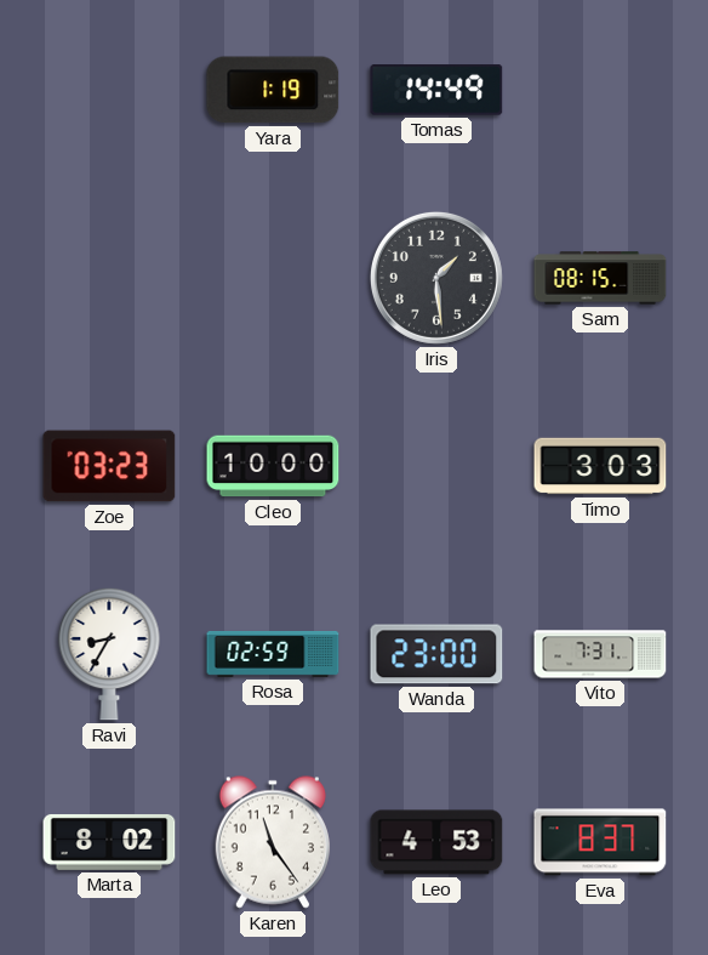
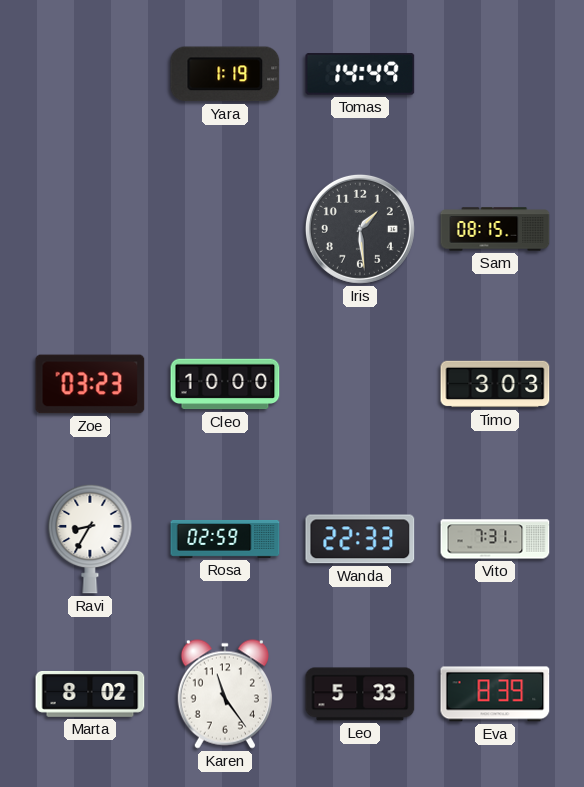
Wanda: 23:00 -> 22:33
Leo: 4:53 -> 5:33
Eva: 8:37 -> 8:39
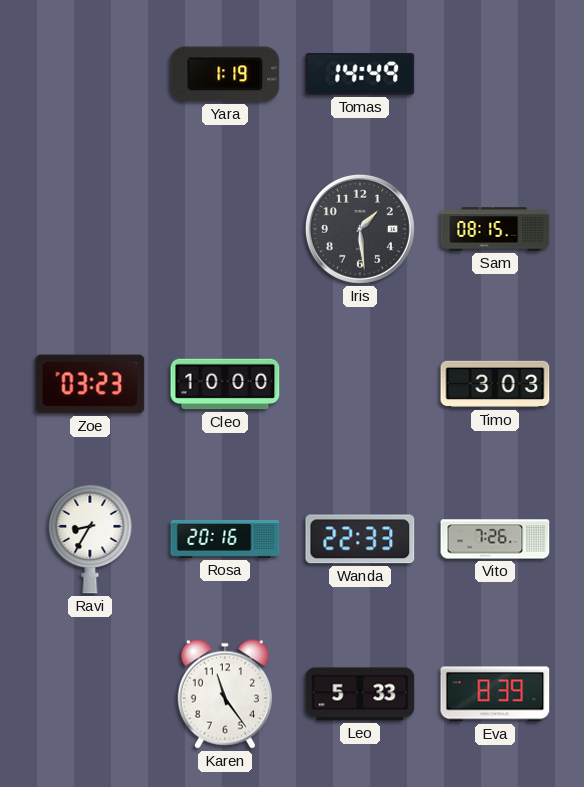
Rosa: 02:59 -> 20:16
Vito: 7:31 -> 7:26
Marta: 8:02 -> none
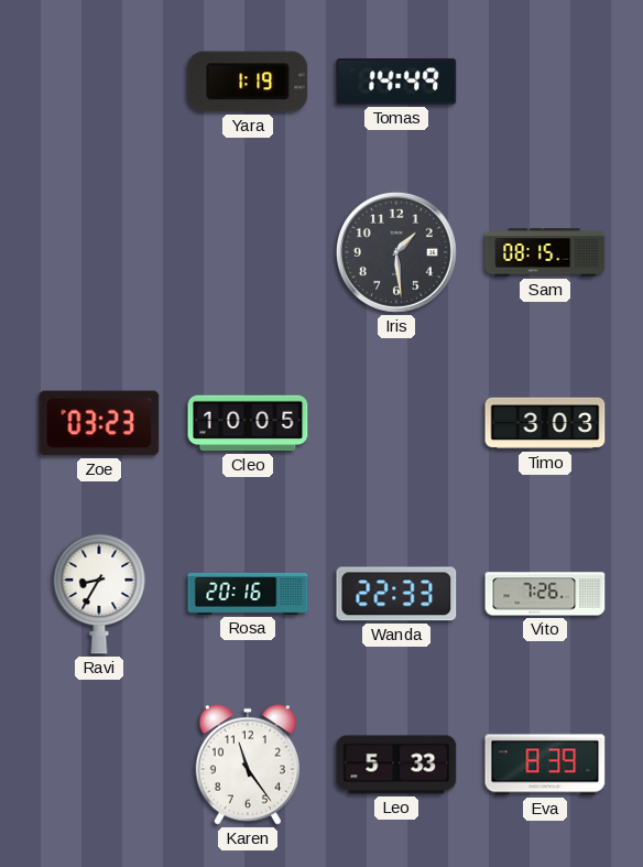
Cleo: 10:00 -> 10:05
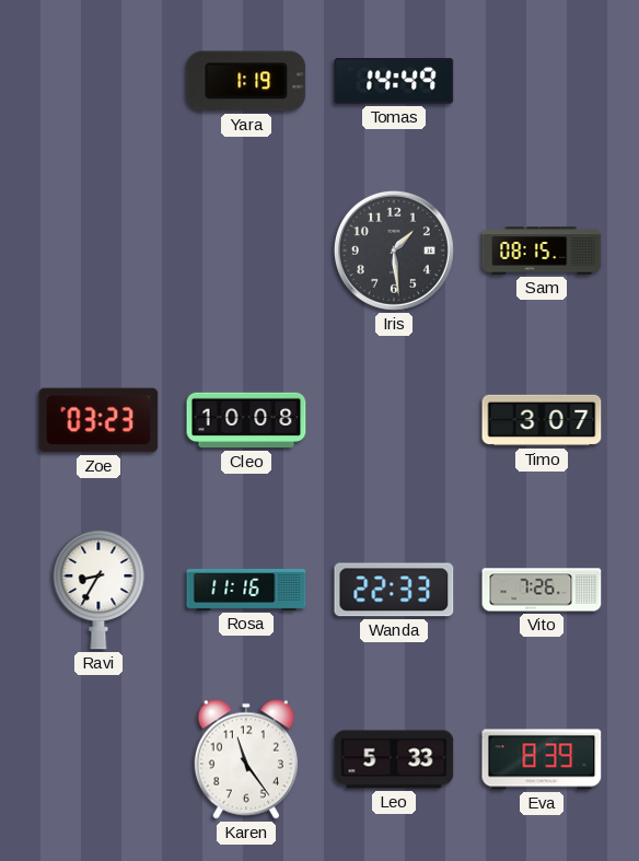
Cleo: 10:05 -> 10:08
Timo: 3:03 -> 3:07
Rosa: 20:16 -> 11:16
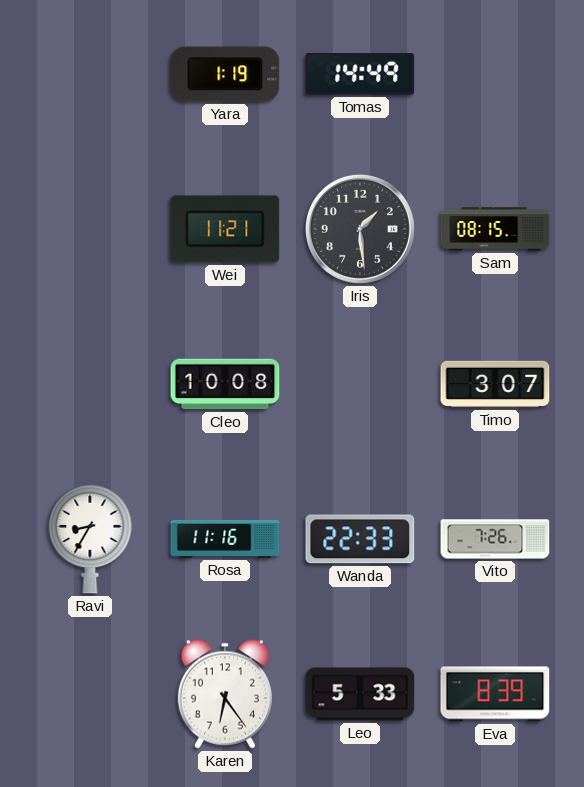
Wei: none -> 11:21
Zoe: 03:23 -> none
Karen: 11:24 -> 6:24
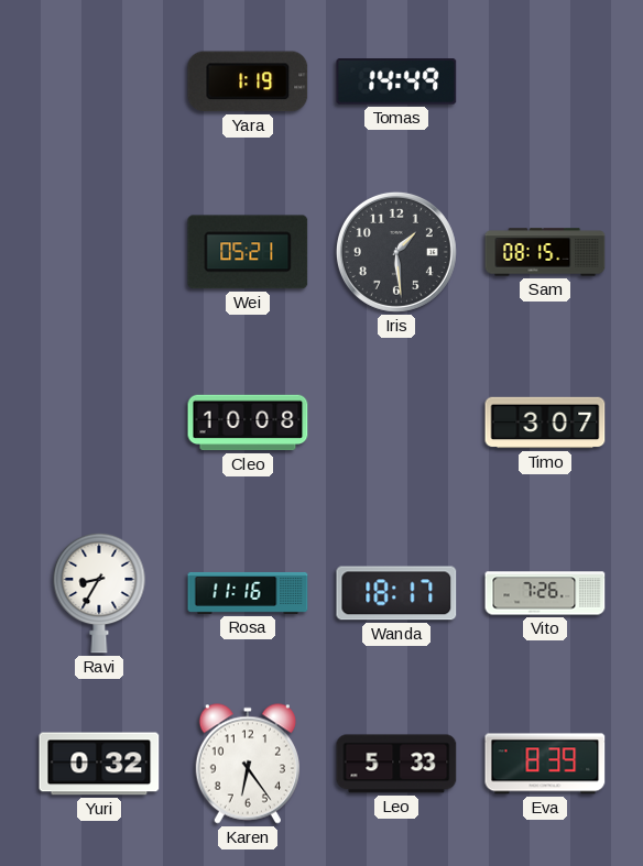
Wei: 11:21 -> 05:21
Wanda: 22:33 -> 18:17
Yuri: none -> 0:32
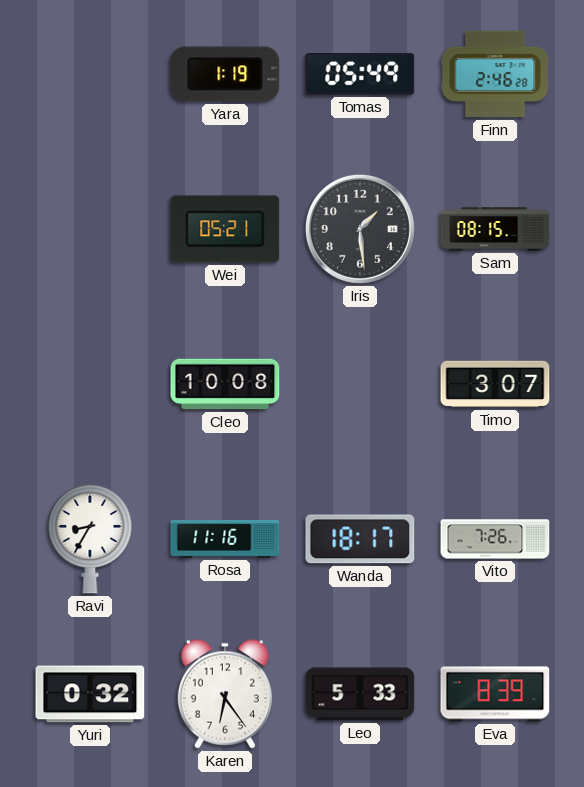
Tomas: 14:49 -> 05:49
Finn: none -> 2:46
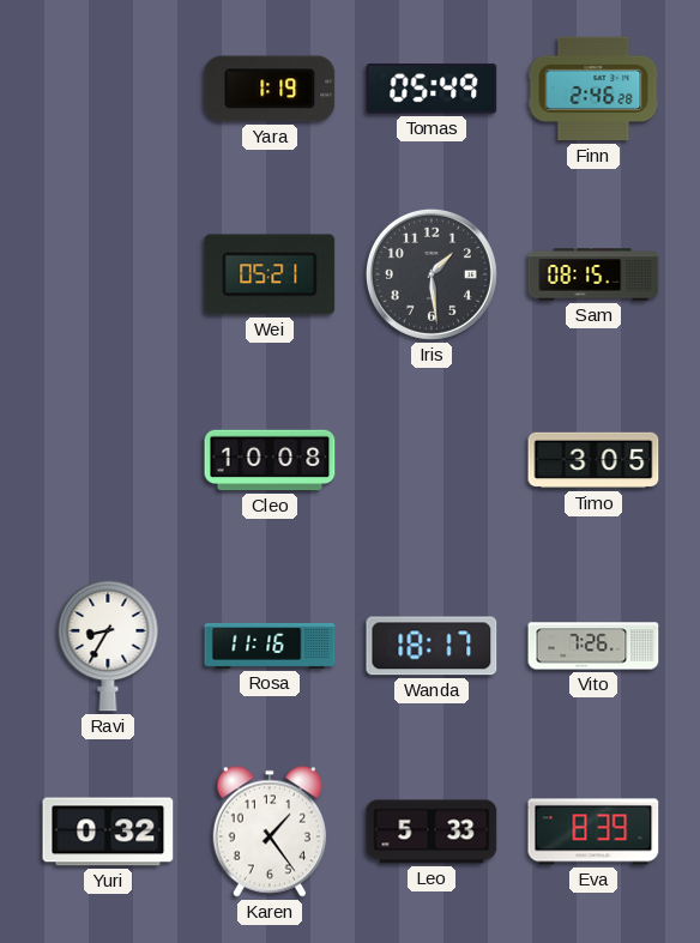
Timo: 3:07 -> 3:05
Karen: 6:24 -> 1:24
